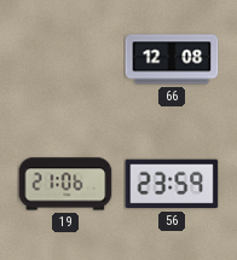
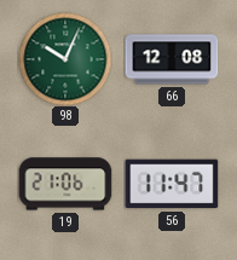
98: none -> 10:04
56: 23:59 -> 11:47
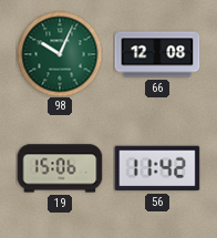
19: 21:06 -> 15:06
56: 11:47 -> 11:42
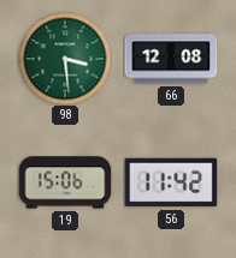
98: 10:04 -> 3:29
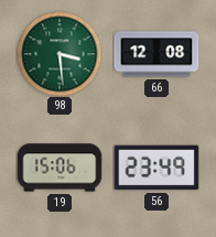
56: 11:42 -> 23:49
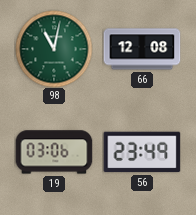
98: 3:29 -> 11:02
19: 15:06 -> 03:06
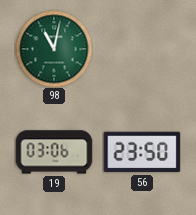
66: 12:08 -> none
56: 23:49 -> 23:50
